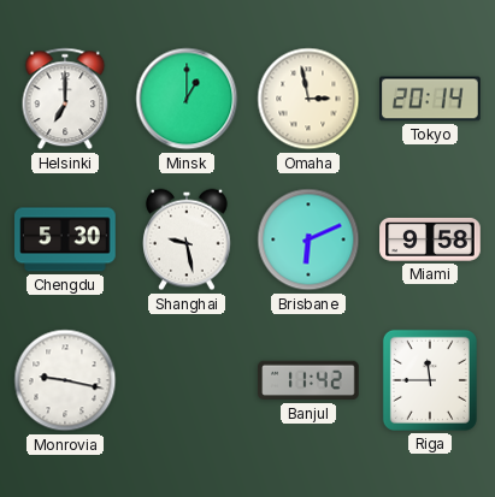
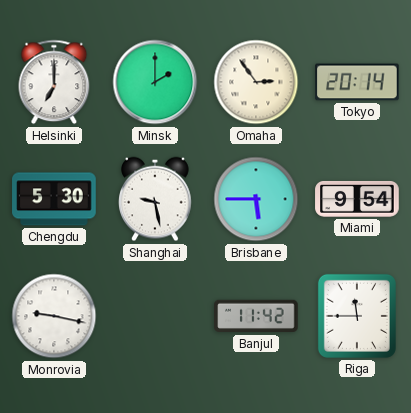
Minsk: 1:00 -> 2:00
Omaha: 2:58 -> 2:54
Brisbane: 6:11 -> 5:45
Miami: 9:58 -> 9:54
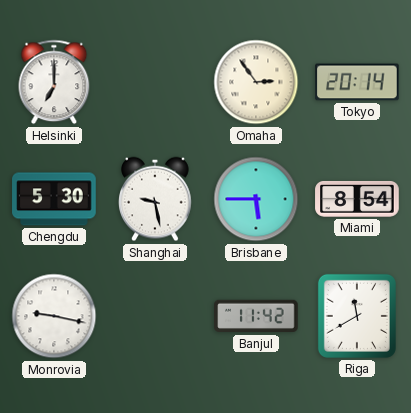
Minsk: 2:00 -> none
Miami: 9:54 -> 8:54
Riga: 11:45 -> 11:40
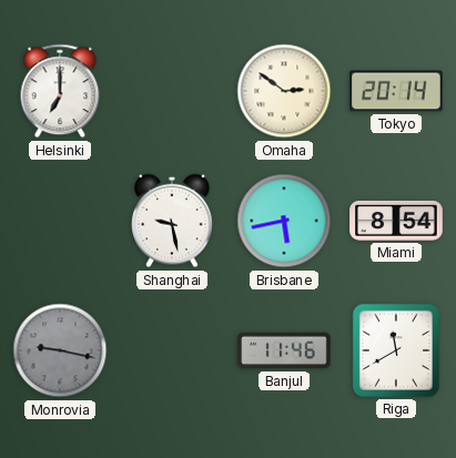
Omaha: 2:54 -> 2:51
Chengdu: 5:30 -> none
Brisbane: 5:45 -> 5:43
Monrovia dial: white -> grey
Banjul: 11:42 -> 11:46
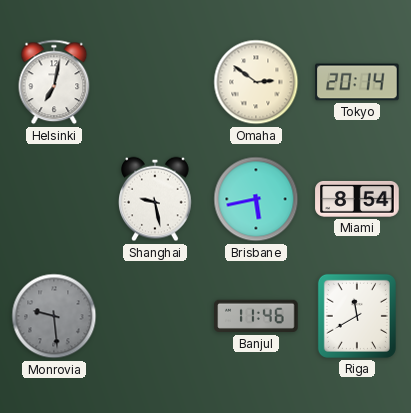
Helsinki: 7:00 -> 7:02
Monrovia: 9:17 -> 9:29
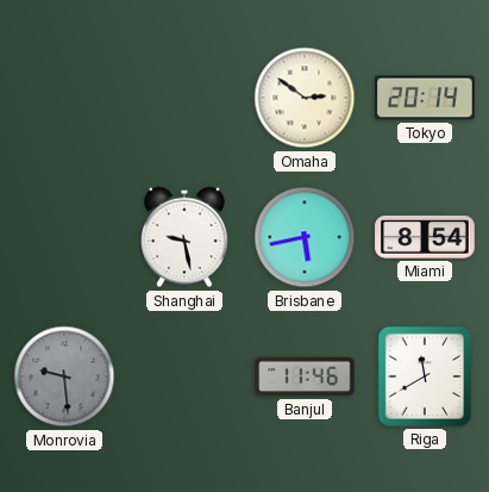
Helsinki: 7:02 -> none
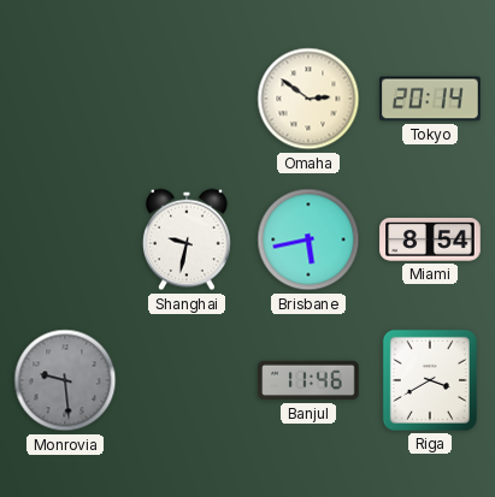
Shanghai: 9:28 -> 9:32
Riga: 11:40 -> 3:40
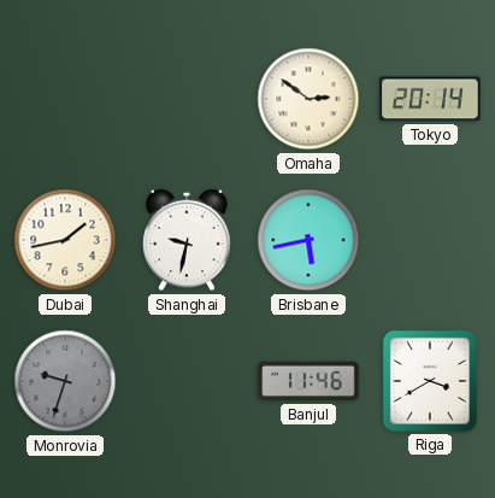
Dubai: none -> 1:43
Miami: 8:54 -> none
Monrovia: 9:29 -> 9:33
